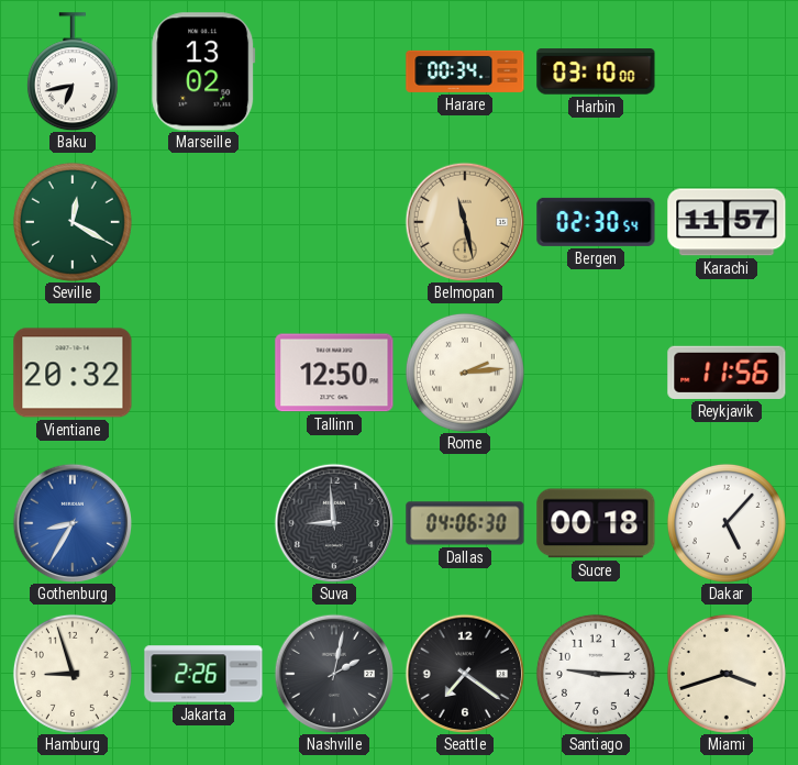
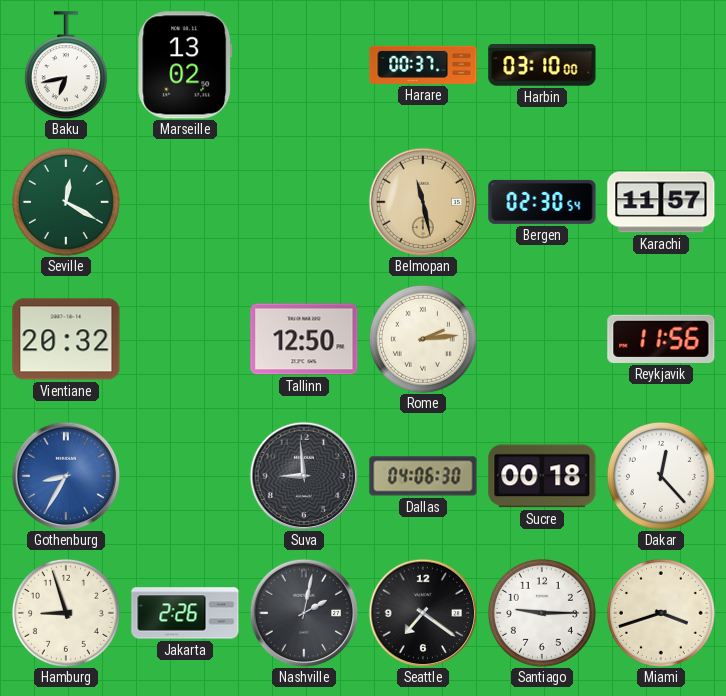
Harare: 00:34 -> 00:37
Dakar: 5:07 -> 12:23
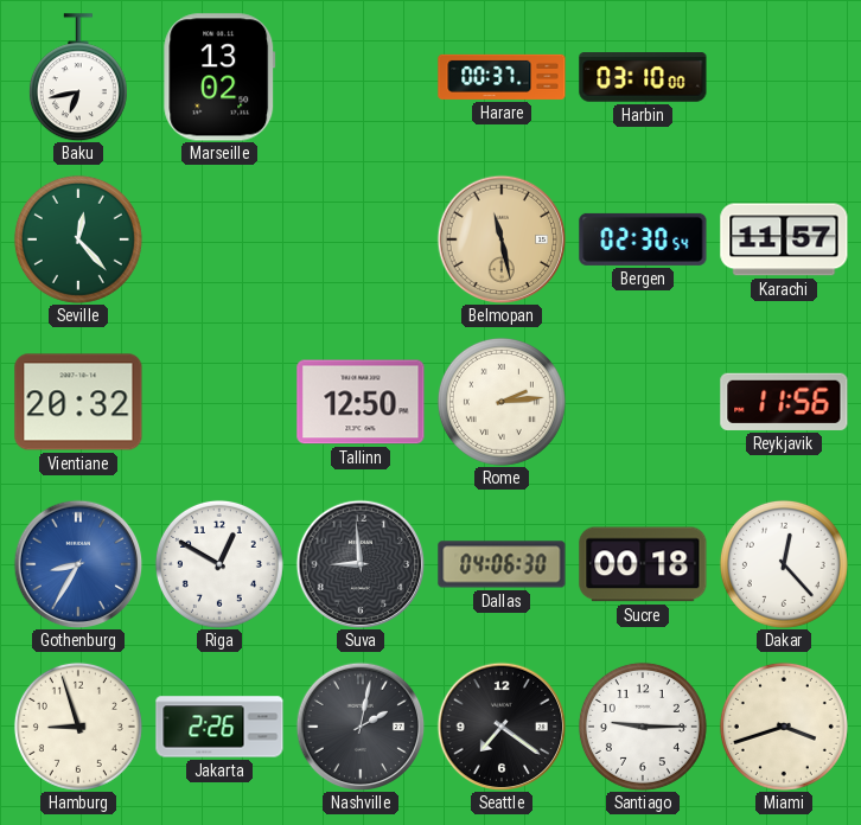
Seville: 12:20 -> 12:23
Riga: none -> 12:50
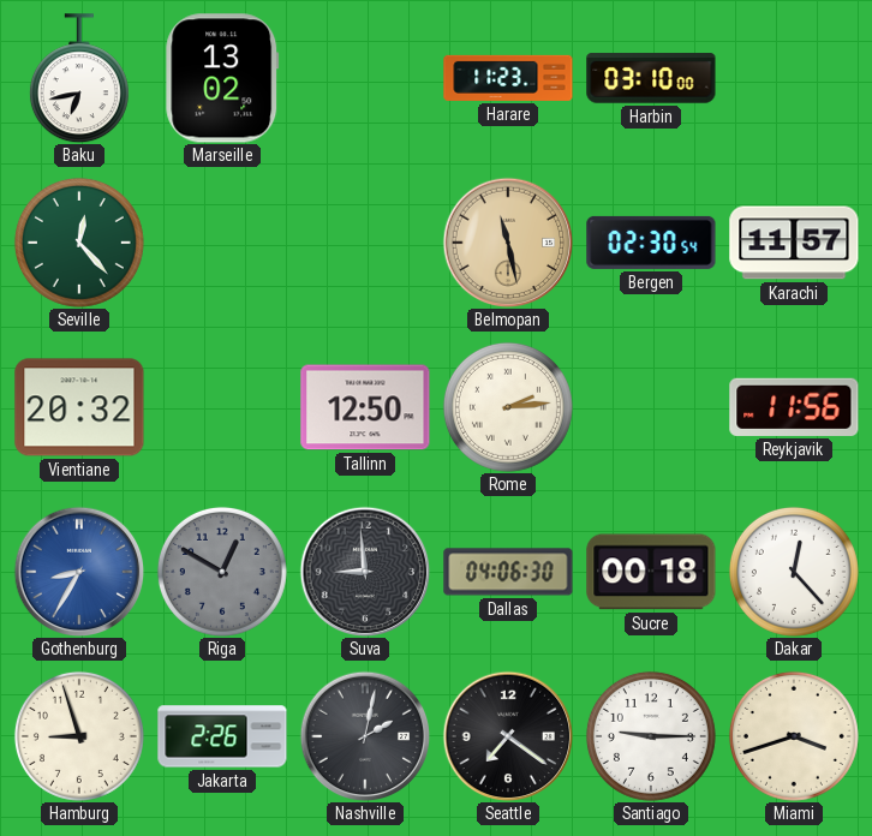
Harare: 00:37 -> 11:23
Riga dial: white -> grey
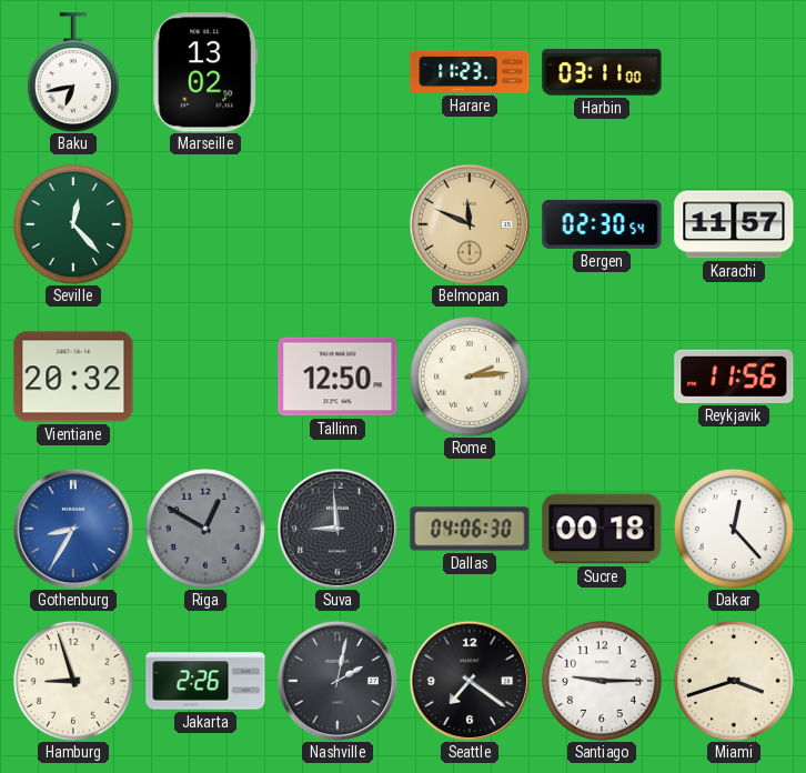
Harbin: 03:10 -> 03:11
Belmopan: 11:28 -> 11:49
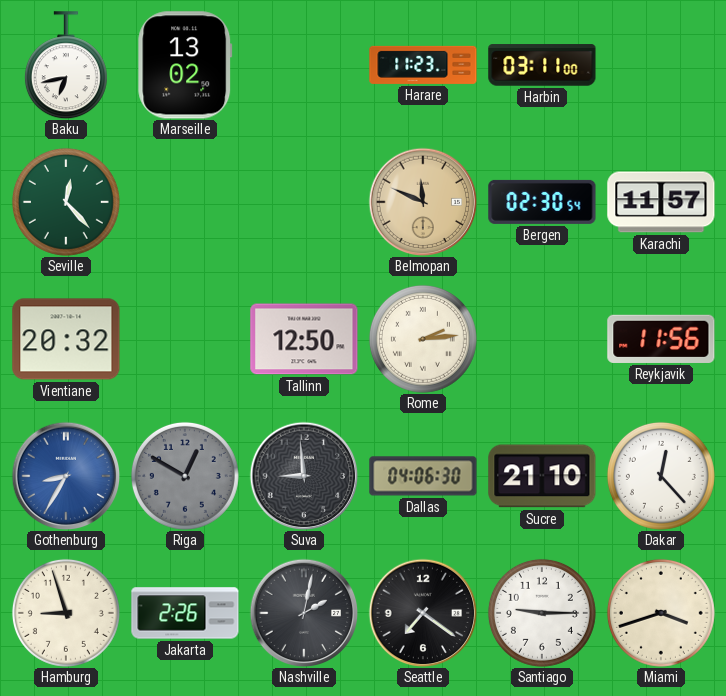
Sucre: 00:18 -> 21:10
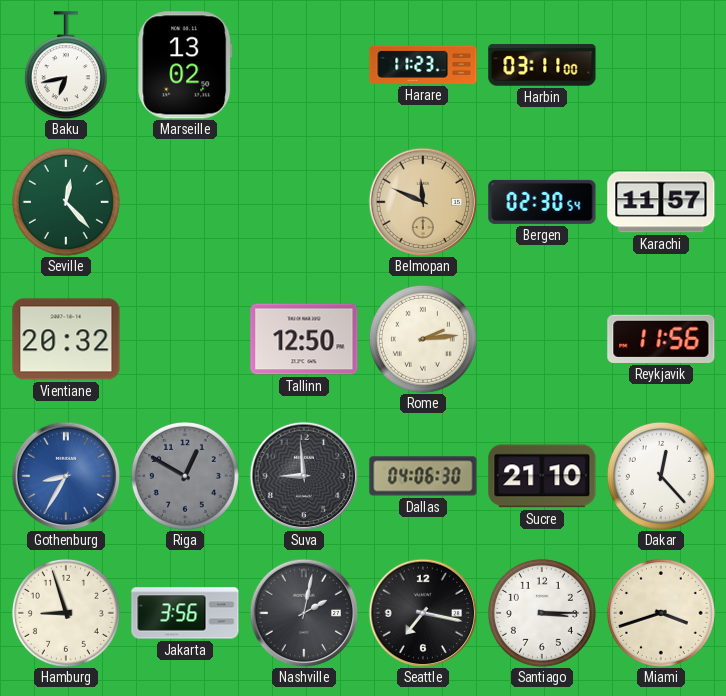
Jakarta: 2:26 -> 3:56
Seattle: 7:21 -> 7:17
Santiago: 9:15 -> 3:15
